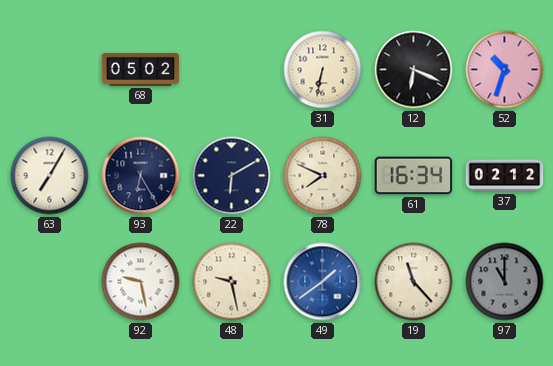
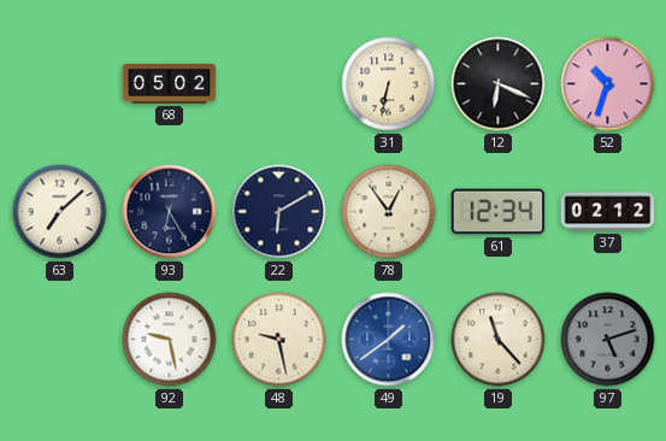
63: 7:05 -> 7:08
78: 7:49 -> 12:54
61: 16:34 -> 12:34
97: 11:00 -> 5:12
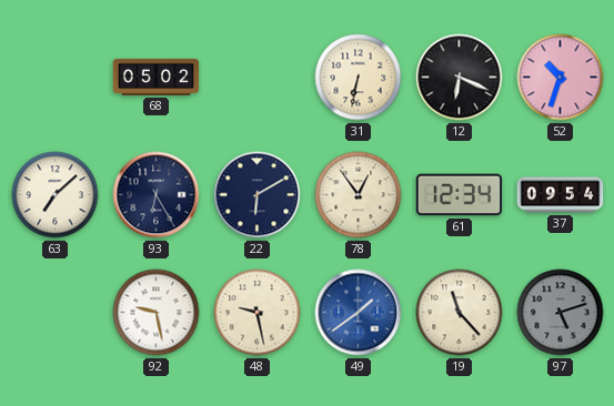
37: 02:12 -> 09:54
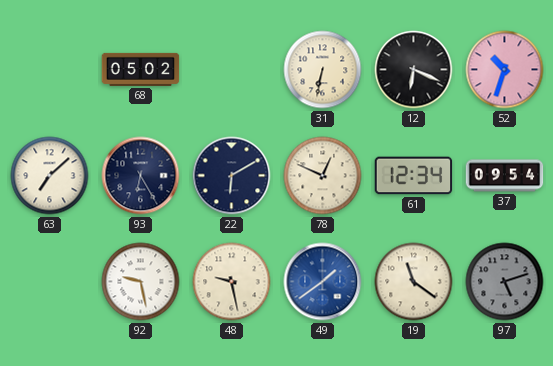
78: 12:54 -> 12:49
19: 11:23 -> 11:21
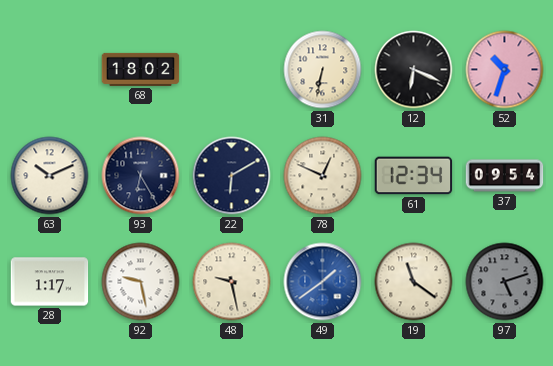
68: 05:02 -> 18:02
63: 7:08 -> 10:11
28: none -> 1:17
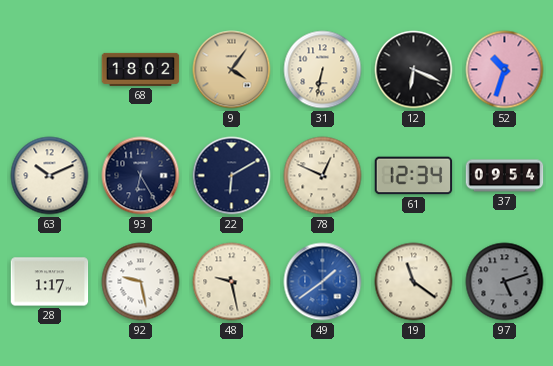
9: none -> 4:06
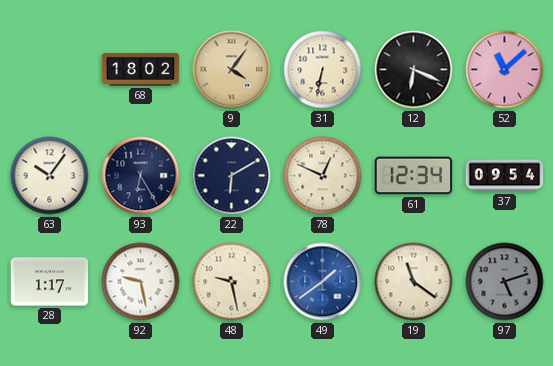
52: 10:33 -> 11:08
63: 10:11 -> 10:06
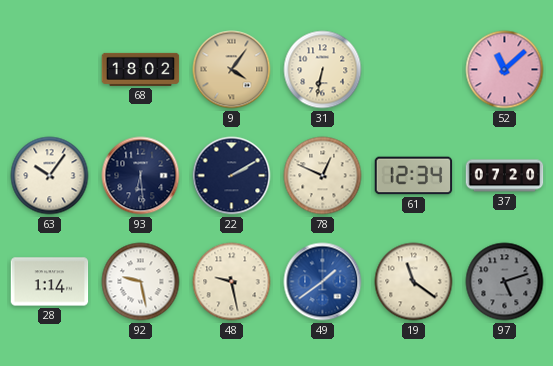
12: 6:19 -> none
93: 6:25 -> 6:29
22: 6:10 -> 2:10
37: 09:54 -> 07:20
28: 1:17 -> 1:14
